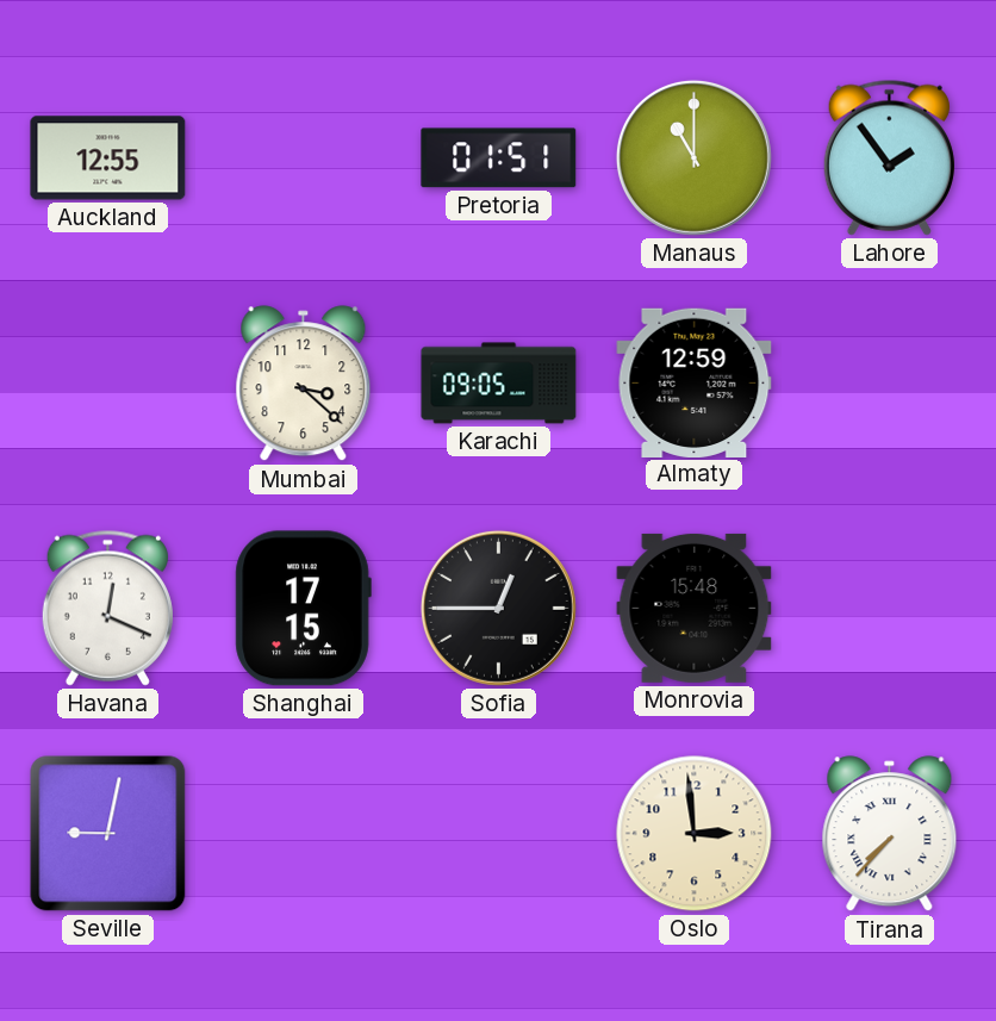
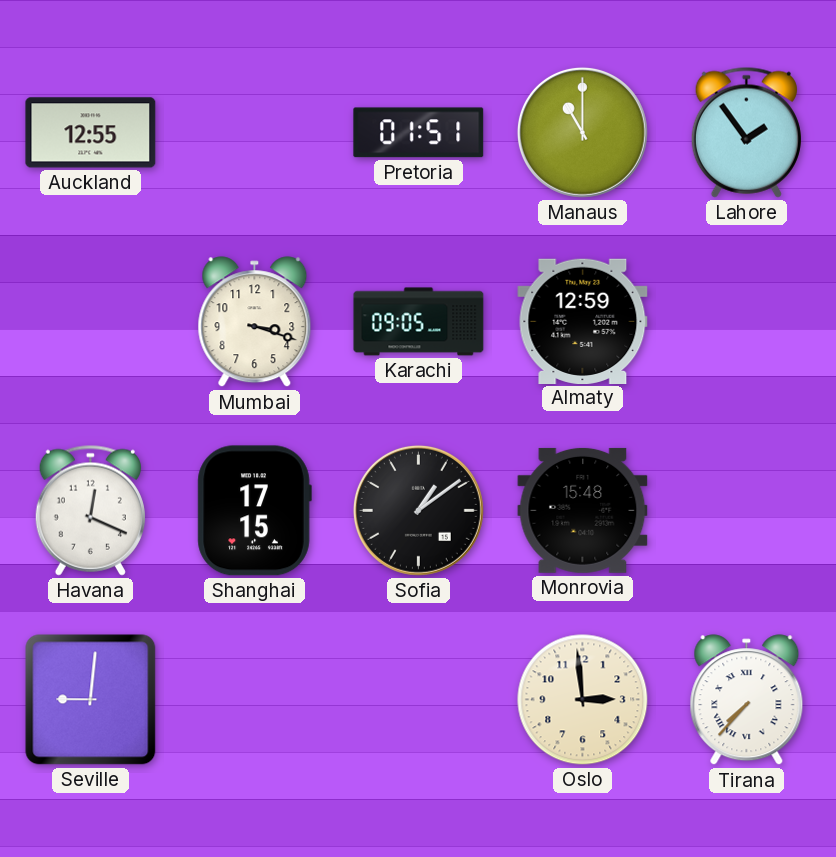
Mumbai: 3:22 -> 3:18
Sofia: 12:45 -> 1:09
Seville: 9:02 -> 9:01
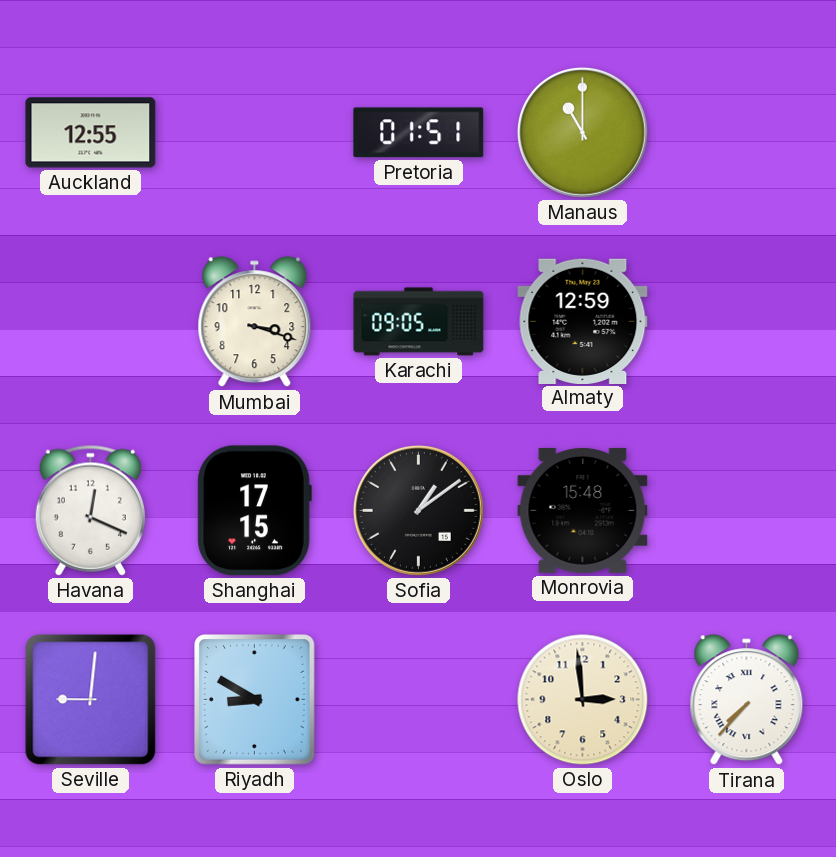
Lahore: 1:54 -> none
Riyadh: none -> 8:50
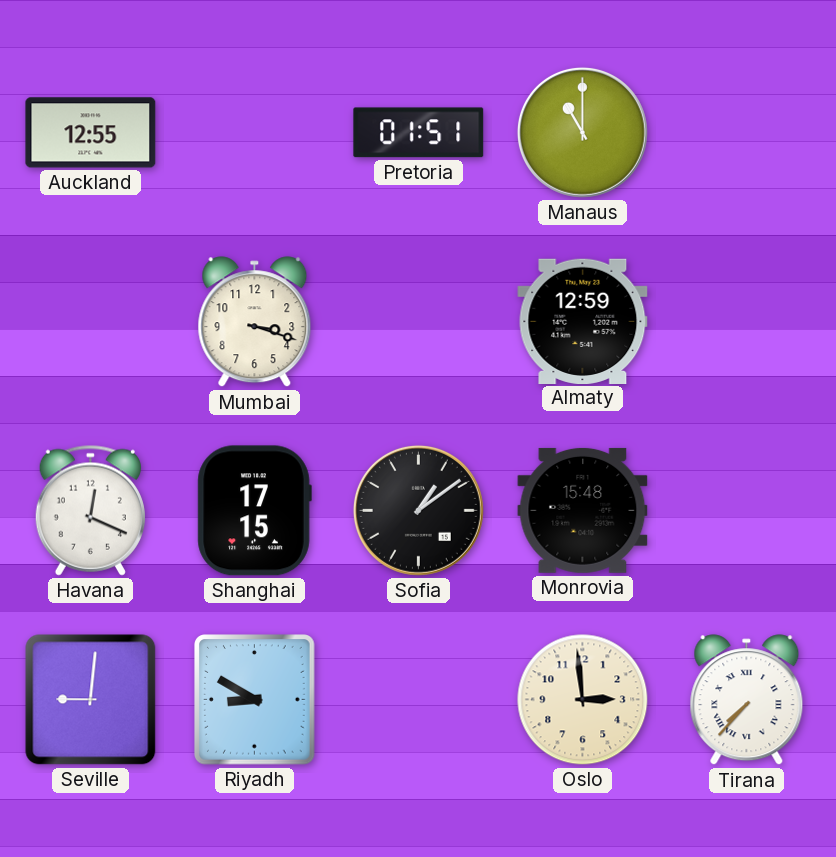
Karachi: 09:05 -> none
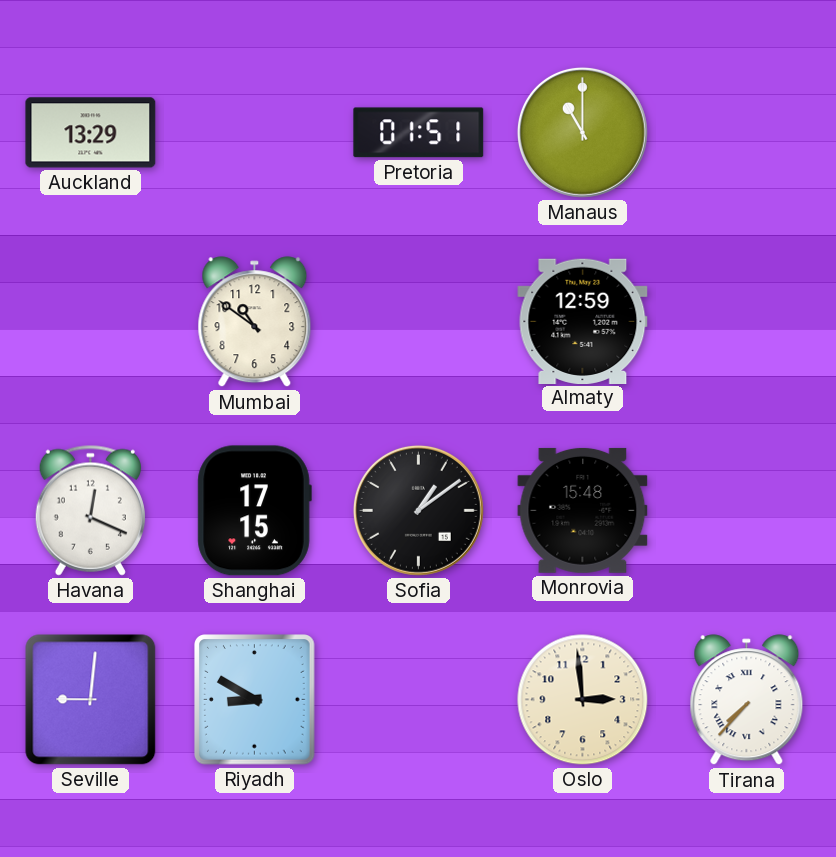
Auckland: 12:55 -> 13:29
Mumbai: 3:18 -> 10:51
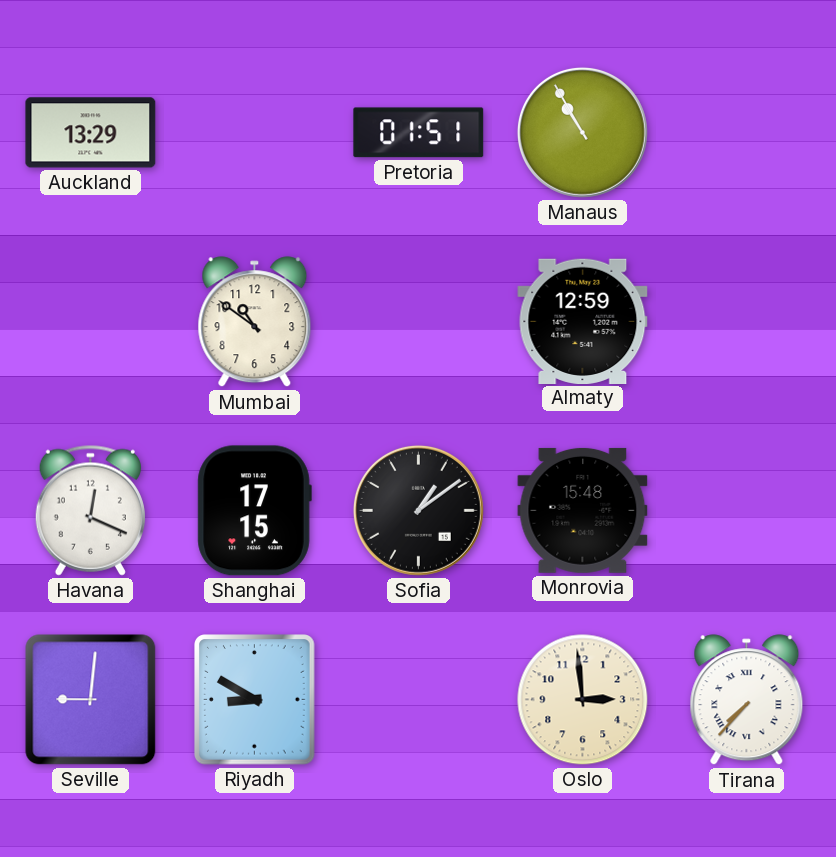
Manaus: 11:00 -> 10:55
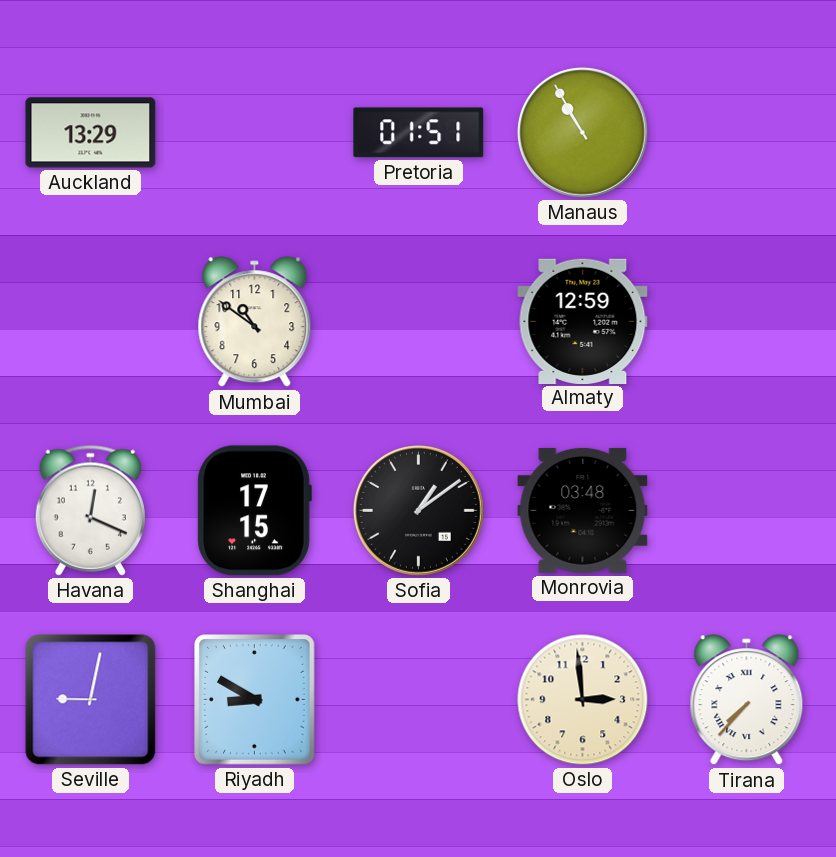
Monrovia: 15:48 -> 03:48
Seville: 9:01 -> 9:02
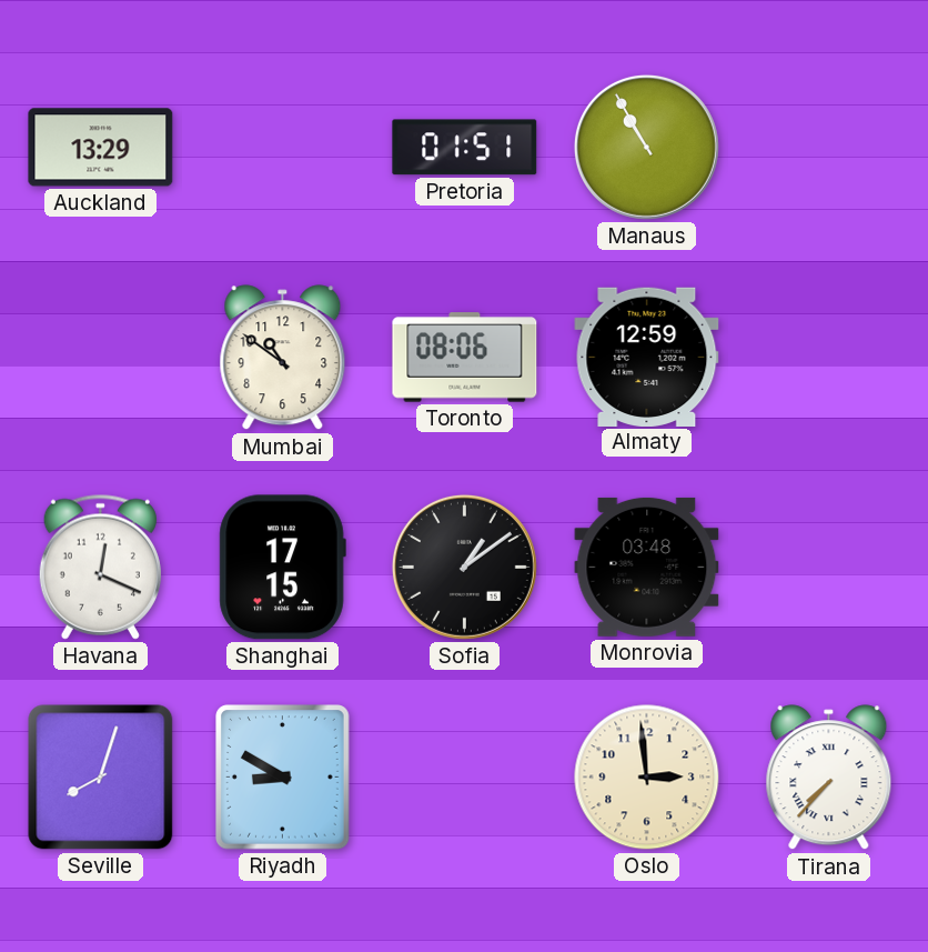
Toronto: none -> 08:06
Seville: 9:02 -> 8:03
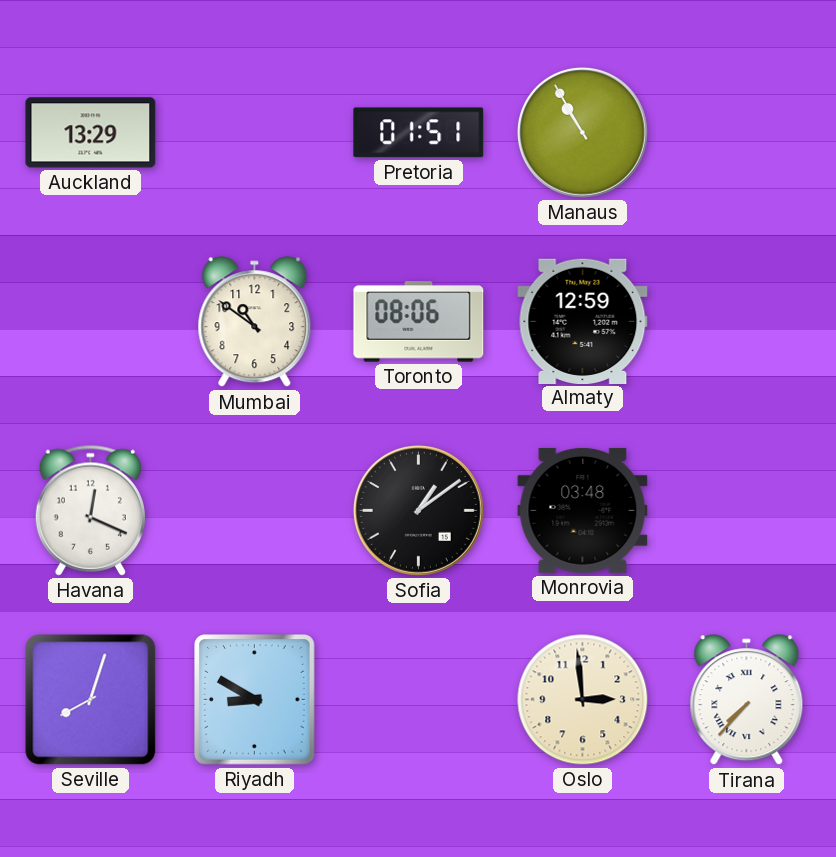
Shanghai: 17:15 -> none
